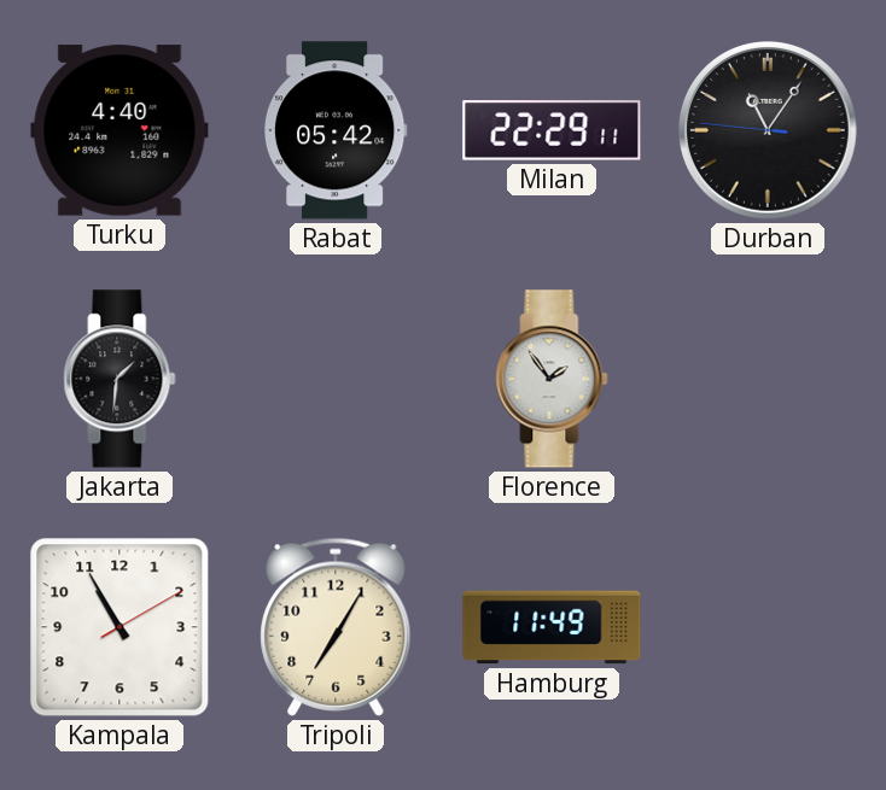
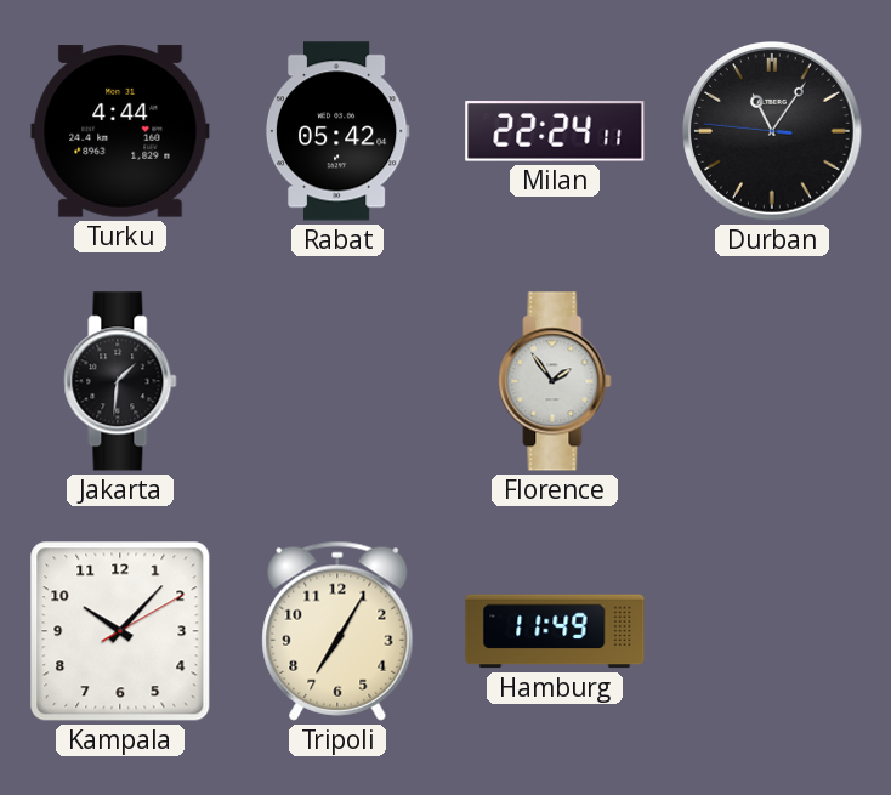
Turku: 4:40 -> 4:44
Milan: 22:29 -> 22:24
Kampala: 10:55 -> 10:07
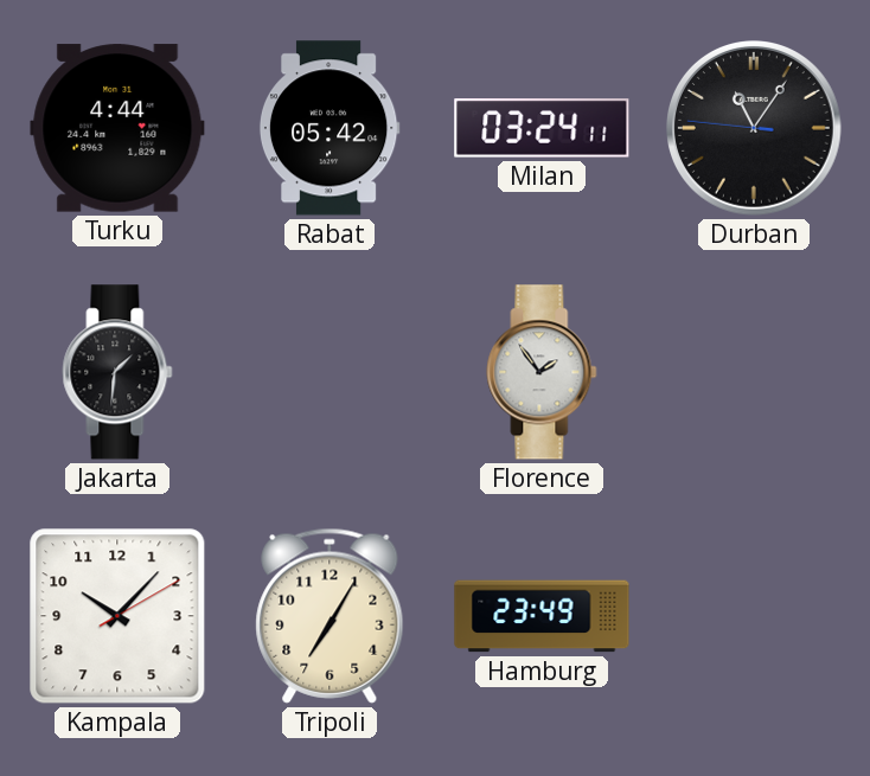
Milan: 22:24 -> 03:24
Hamburg: 11:49 -> 23:49
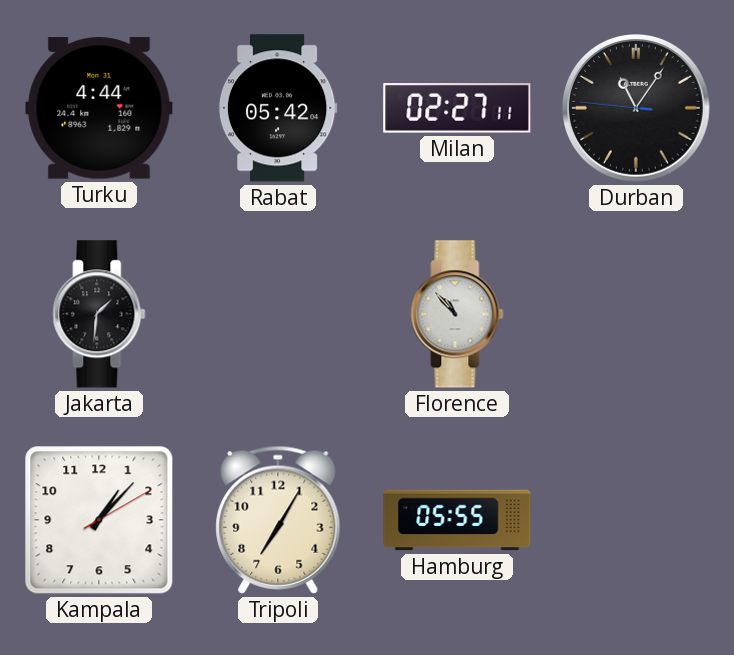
Milan: 03:24 -> 02:27
Florence: 1:54 -> 10:53
Kampala: 10:07 -> 1:07
Hamburg: 23:49 -> 05:55
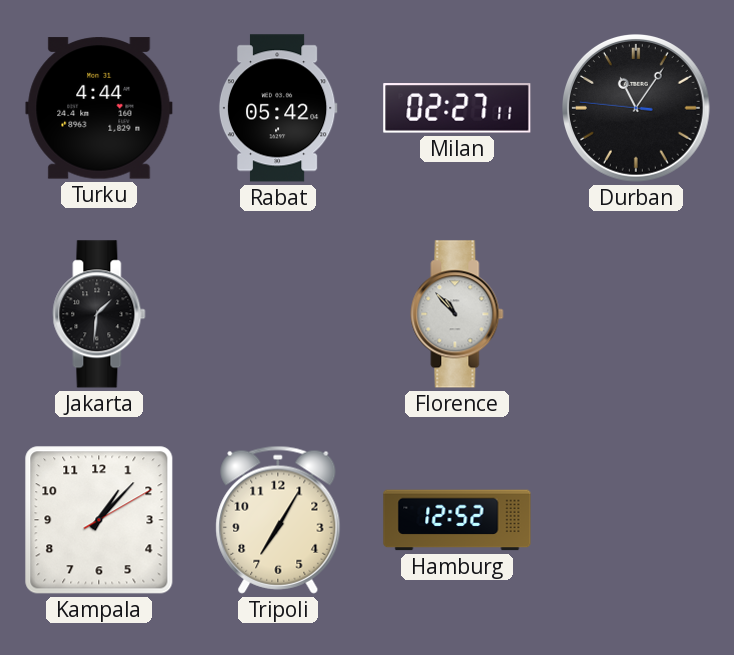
Hamburg: 05:55 -> 12:52
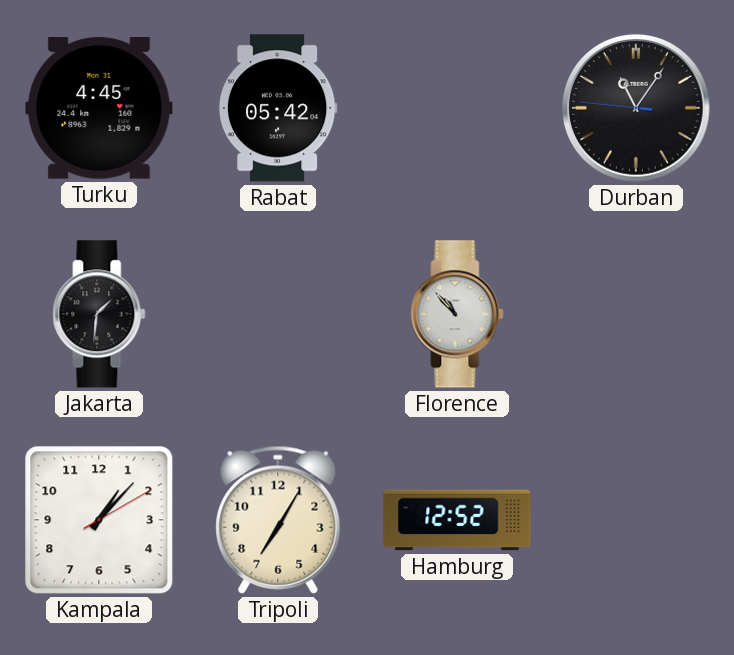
Turku: 4:44 -> 4:45
Milan: 02:27 -> none
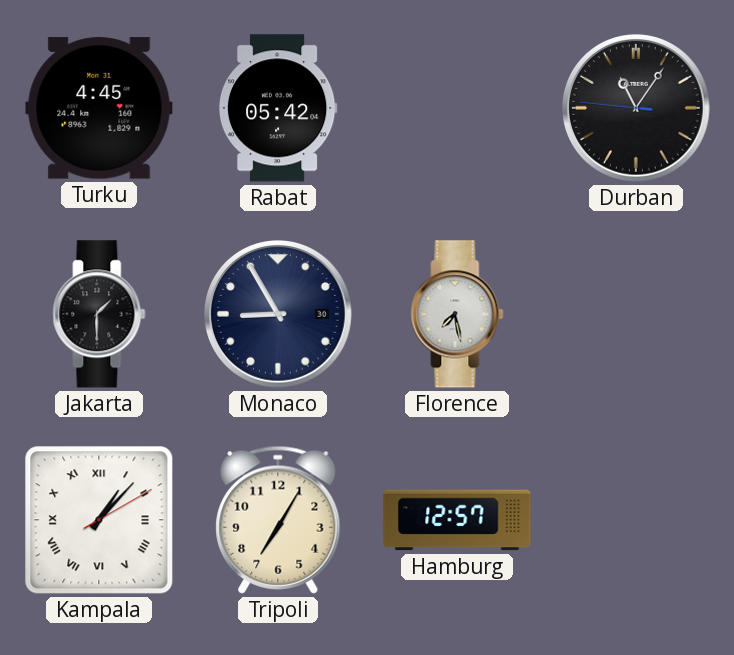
Jakarta: 1:31 -> 1:30
Monaco: none -> 8:55
Florence: 10:53 -> 7:28
Kampala numerals: Arabic -> Roman
Hamburg: 12:52 -> 12:57
